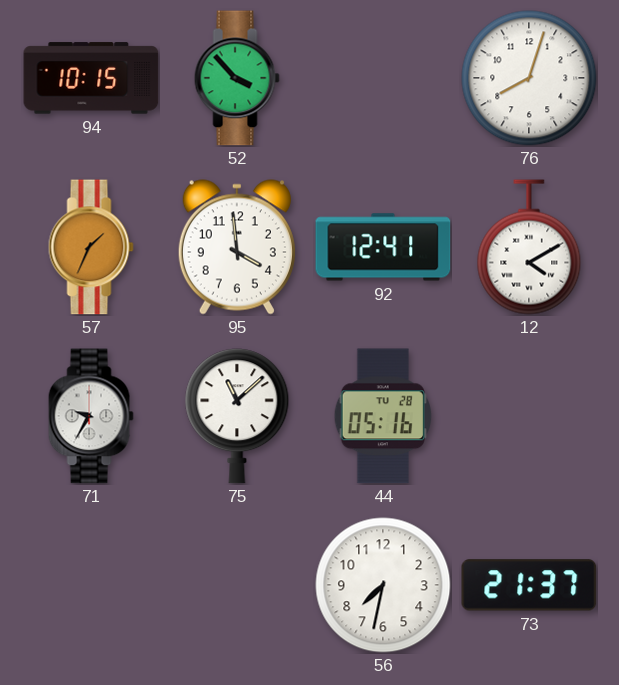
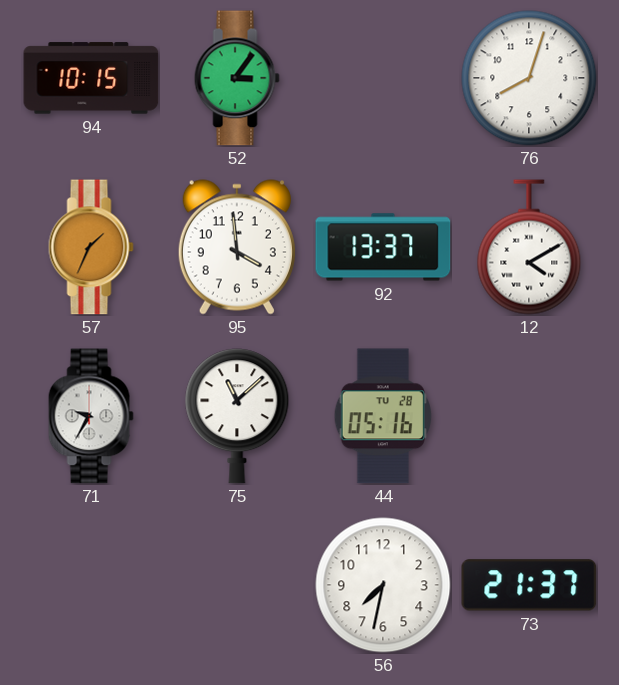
52: 3:53 -> 3:06
92: 12:41 -> 13:37
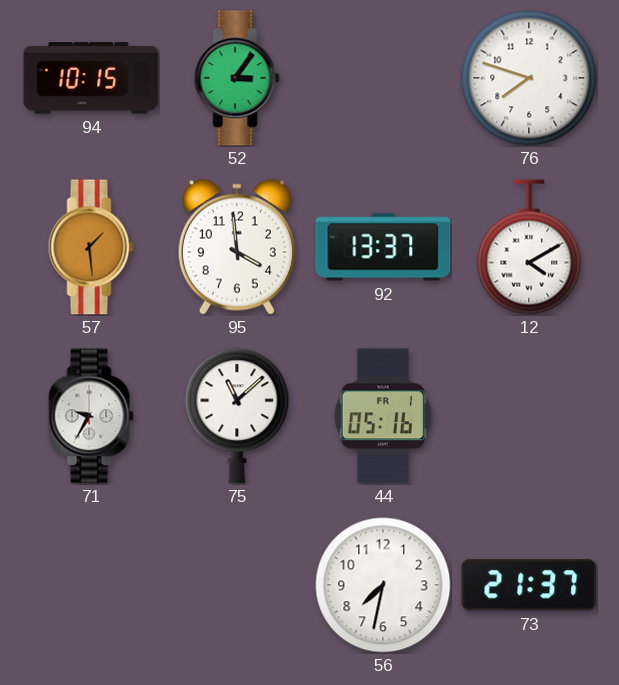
76: 8:03 -> 7:48
57: 1:34 -> 1:29
44 date: TU 28 -> FR 1
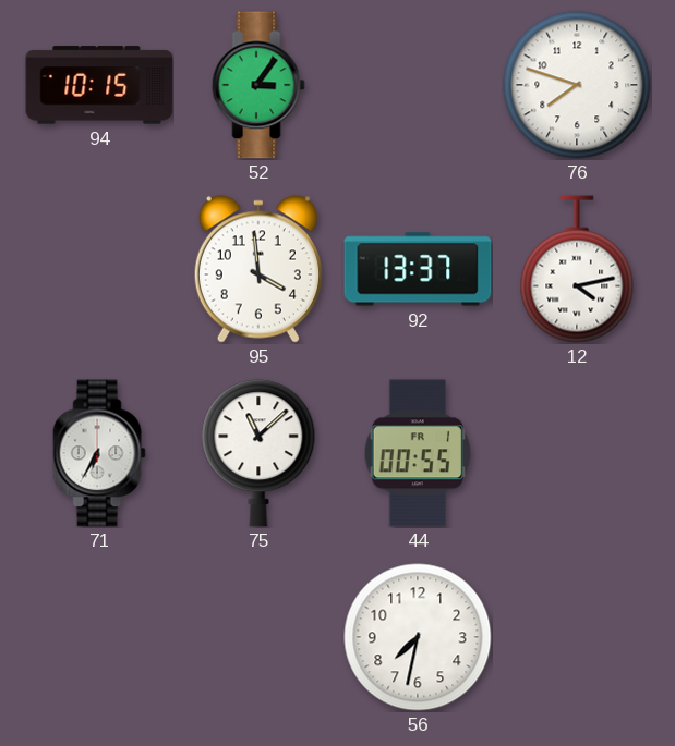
57: 1:29 -> none
12: 4:10 -> 4:13
71: 9:35 -> 6:35
44: 05:16 -> 00:55
73: 21:37 -> none
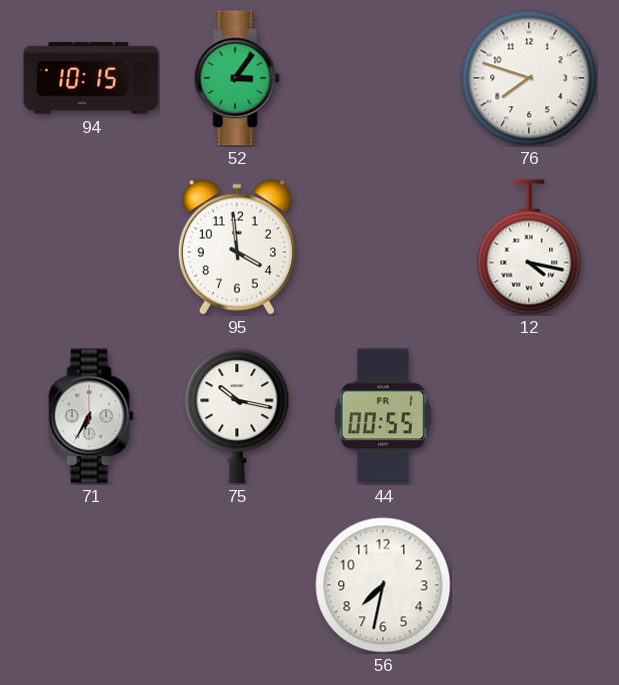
92: 13:37 -> none
12: 4:13 -> 4:17
75: 11:08 -> 10:17
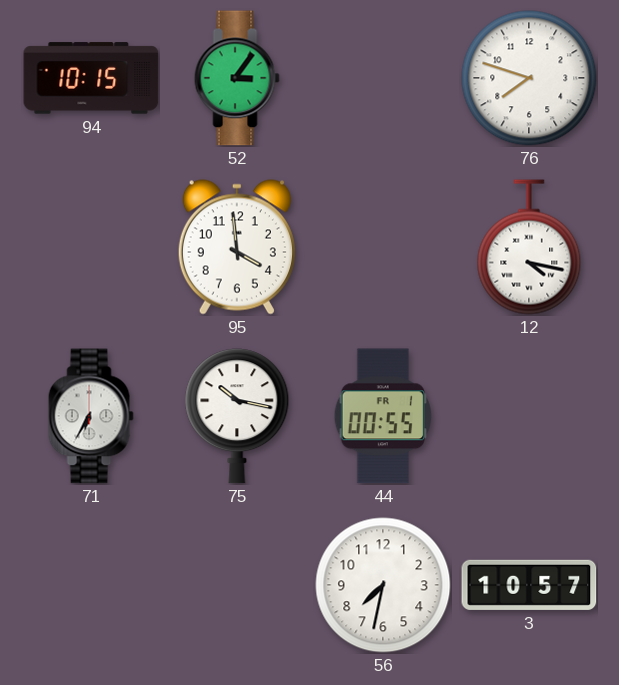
3: none -> 10:57
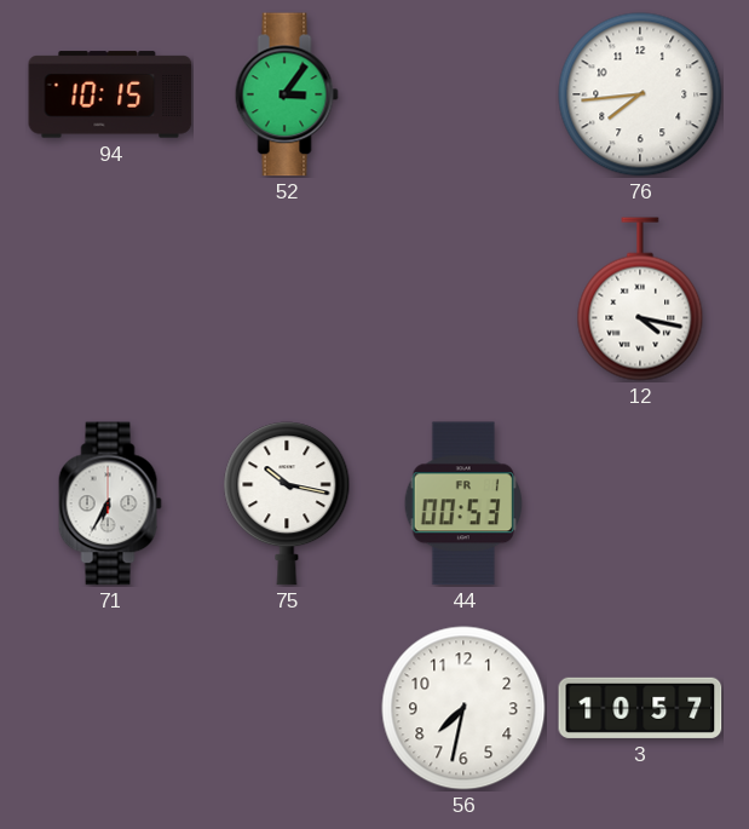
76: 7:48 -> 7:44
95: 3:59 -> none
44: 00:55 -> 00:53
